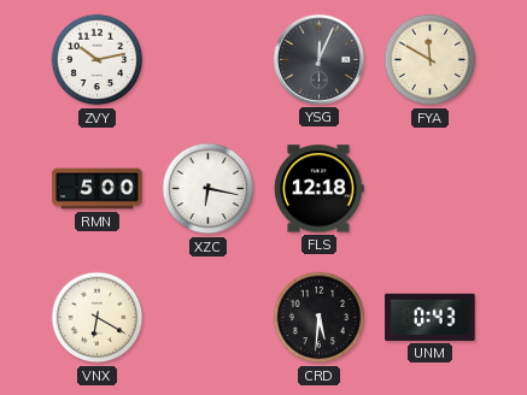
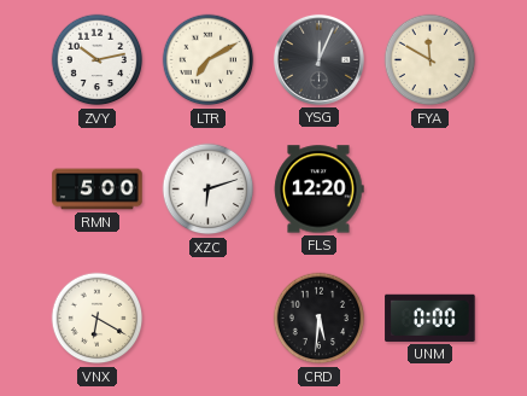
LTR: none -> 7:10
XZC: 6:17 -> 6:12
FLS: 12:18 -> 12:20
UNM: 0:43 -> 0:00
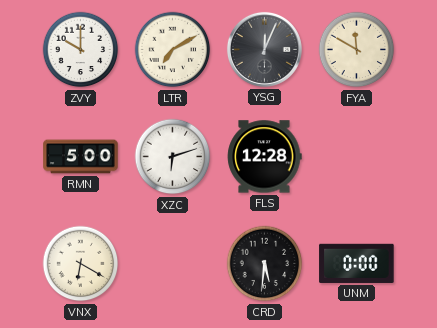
ZVY: 10:13 -> 10:00
FLS: 12:20 -> 12:28
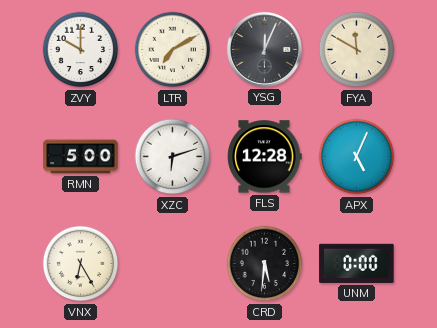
APX: none -> 5:04
VNX: 6:20 -> 6:25
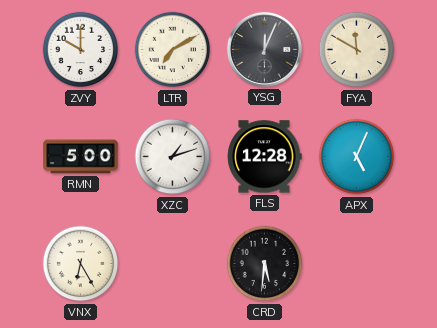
XZC: 6:12 -> 1:12
UNM: 0:00 -> none
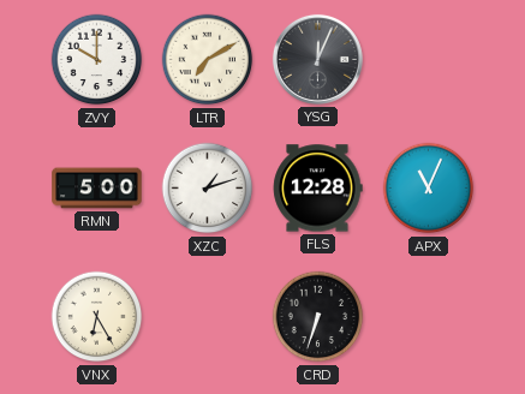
FYA: 11:50 -> none
APX: 5:04 -> 11:04
CRD: 5:31 -> 6:33
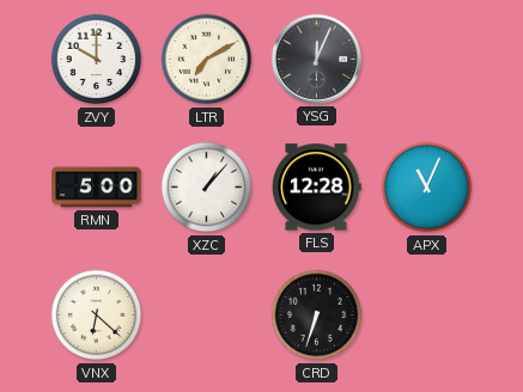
XZC: 1:12 -> 1:07
VNX: 6:25 -> 6:22
